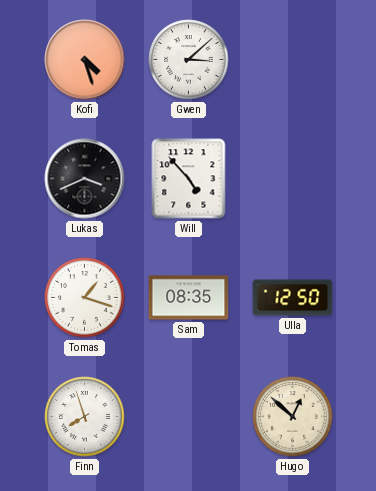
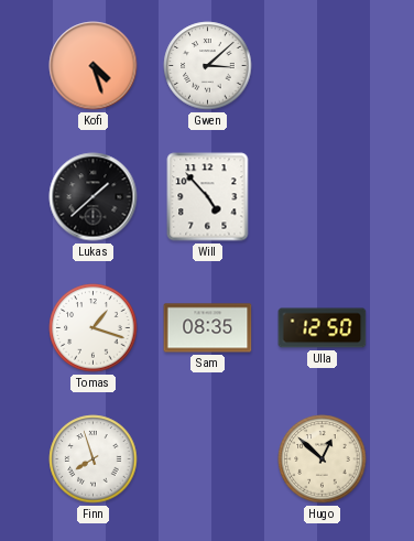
Lukas: 3:41 -> 1:38
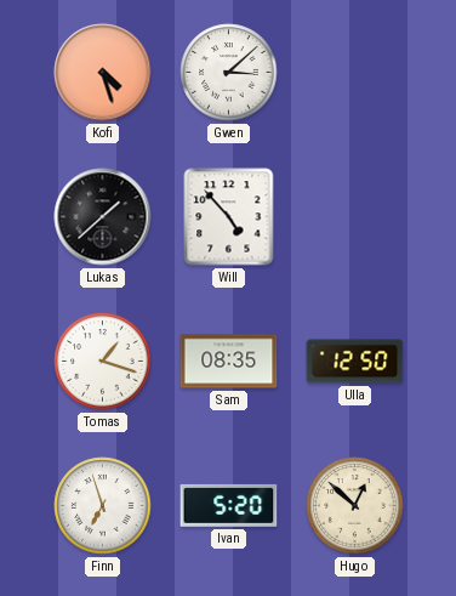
Finn: 7:57 -> 6:57
Ivan: none -> 5:20
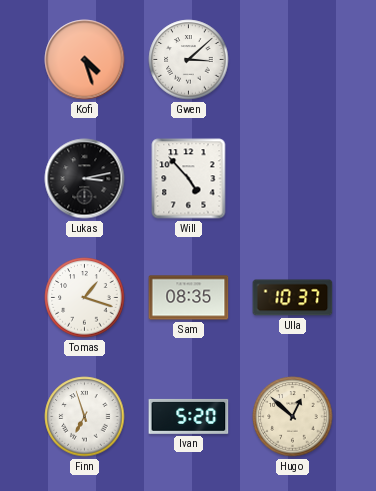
Lukas: 1:38 -> 3:13
Ulla: 12:50 -> 10:37
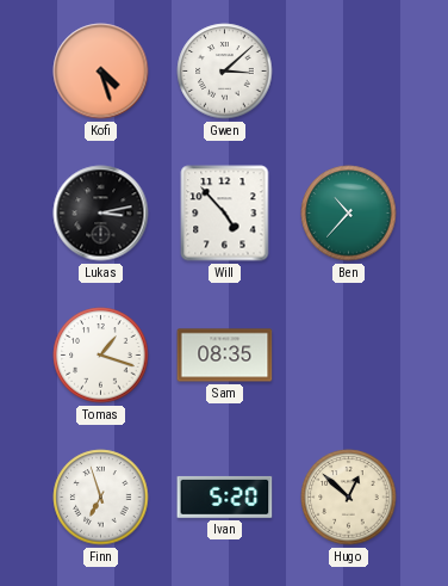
Ben: none -> 10:37
Ulla: 10:37 -> none
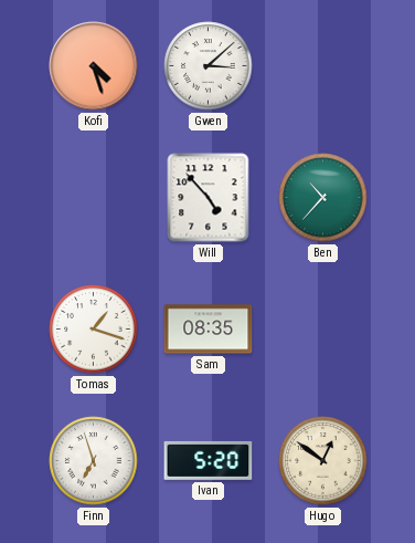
Lukas: 3:13 -> none
Hugo: 12:52 -> 12:51
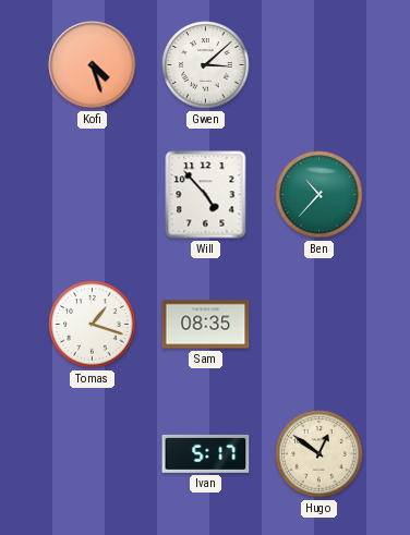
Finn: 6:57 -> none
Ivan: 5:20 -> 5:17
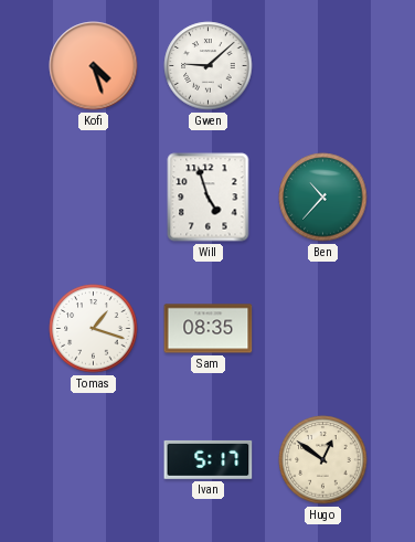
Gwen: 3:08 -> 9:08
Will: 4:53 -> 4:57
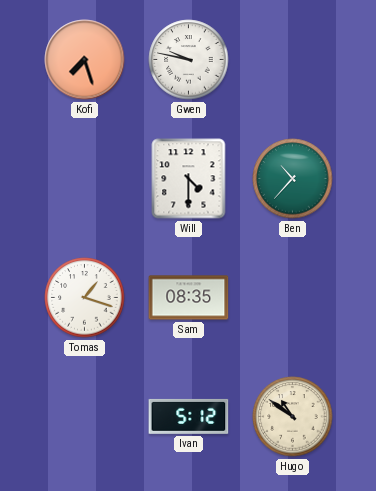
Kofi: 4:27 -> 7:27
Gwen: 9:08 -> 9:47
Will: 4:57 -> 4:30
Ivan: 5:17 -> 5:12
Hugo: 12:51 -> 10:51
